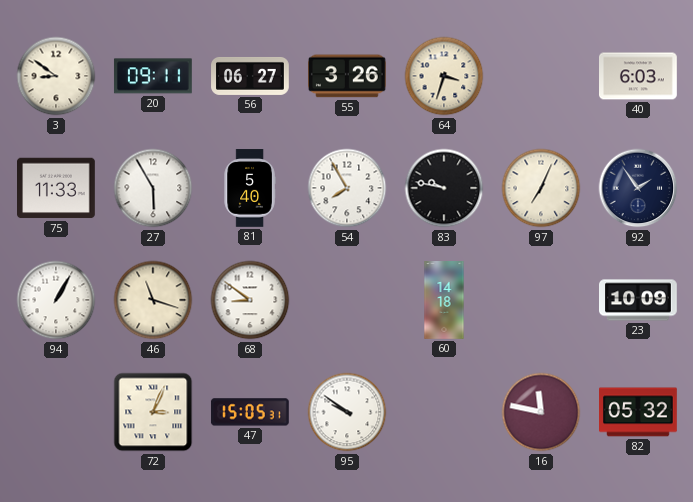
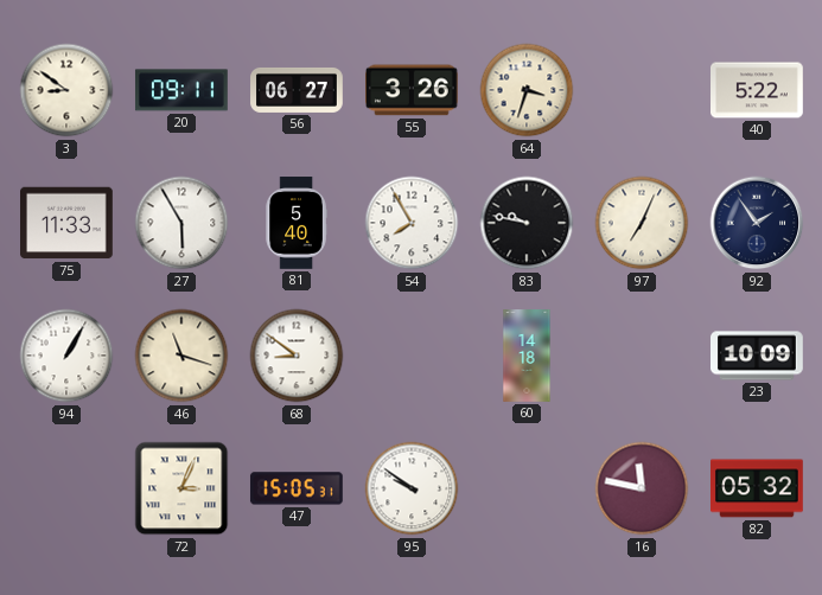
40: 6:03 -> 5:22
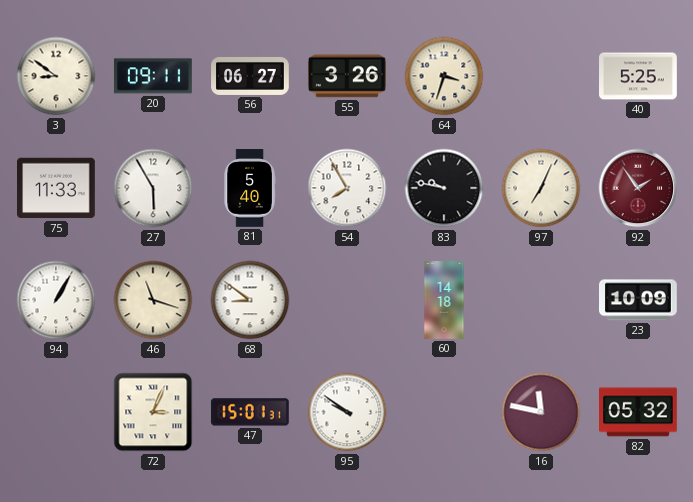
40: 5:22 -> 5:25
92 dial: navy -> burgundy
47: 15:05 -> 15:01
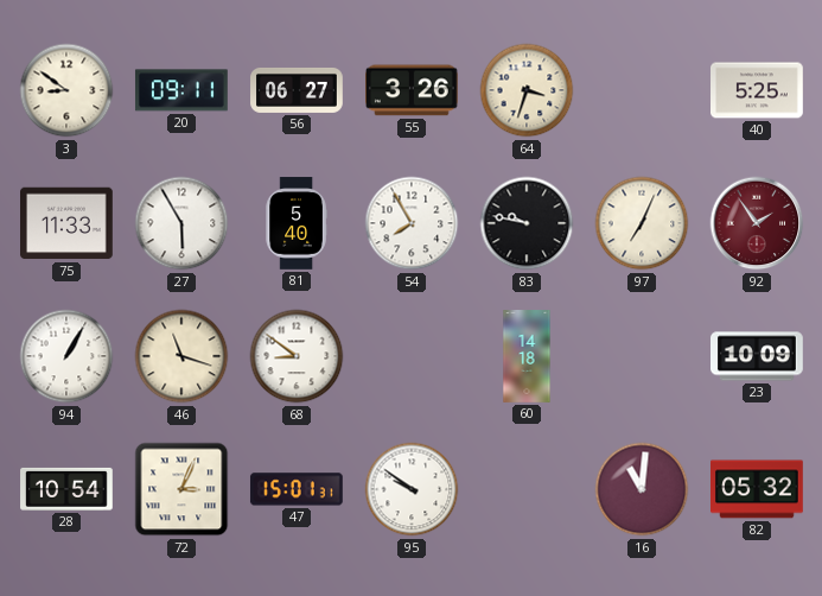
28: none -> 10:54
16: 11:47 -> 11:01
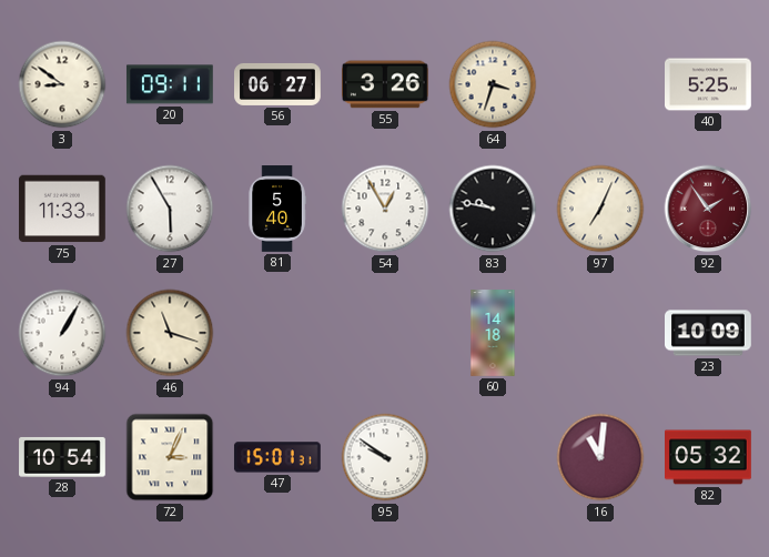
54: 7:55 -> 12:55
68: 8:51 -> none
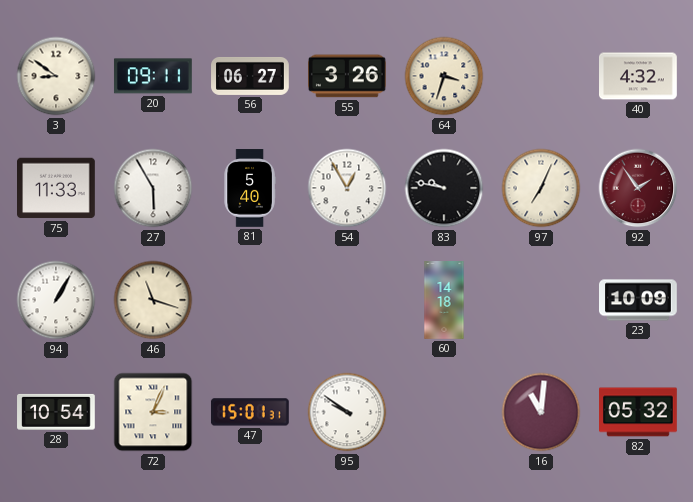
40: 5:25 -> 4:32
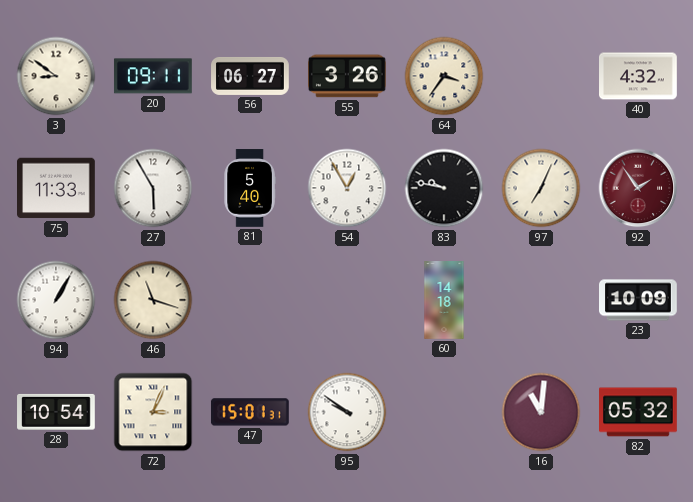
64: 3:33 -> 3:36
